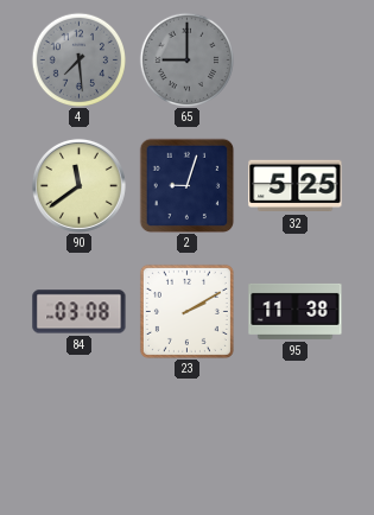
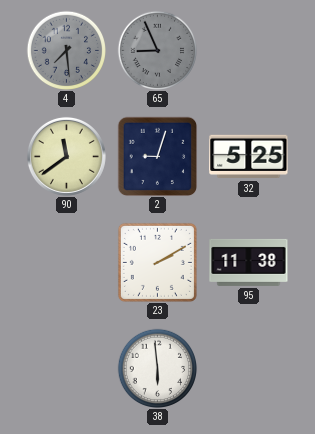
65: 9:00 -> 8:56
84: 03:08 -> none
38: none -> 5:59
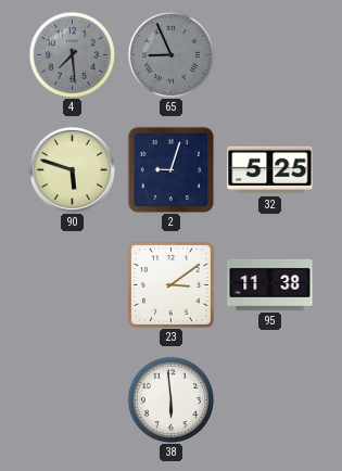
90: 11:39 -> 5:48
23: 2:10 -> 3:09
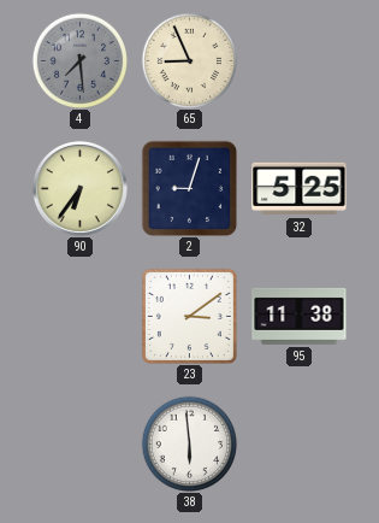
65 dial: grey -> cream
90: 5:48 -> 6:36
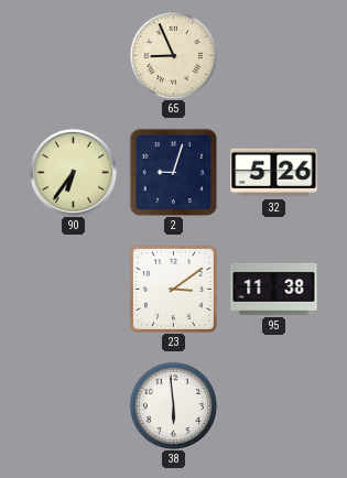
4: 7:29 -> none
32: 5:25 -> 5:26
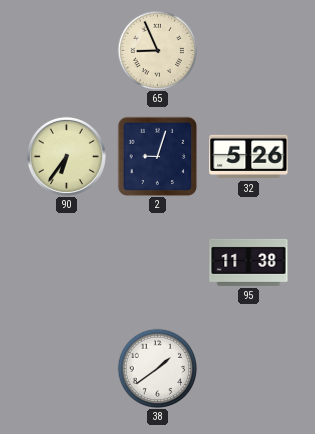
23: 3:09 -> none
38: 5:59 -> 1:39
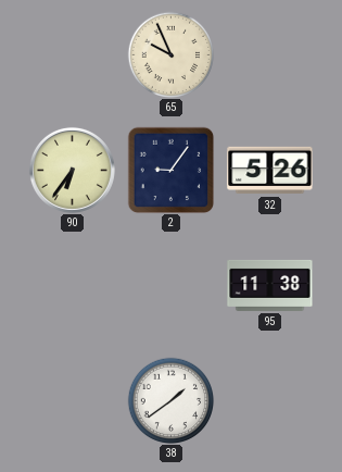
65: 8:56 -> 9:56
2: 9:03 -> 9:06
